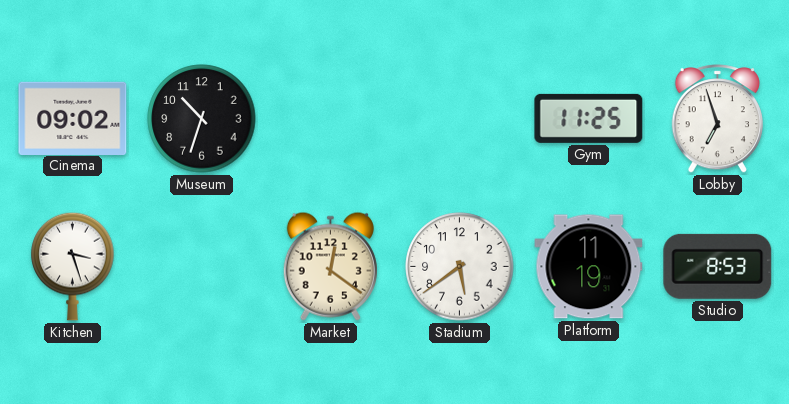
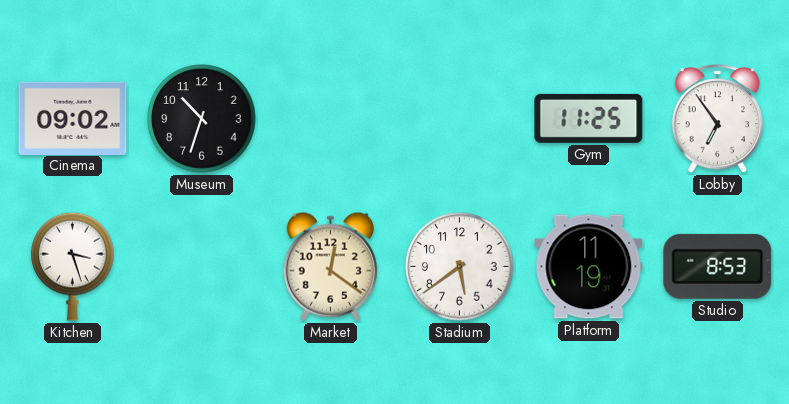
Lobby: 6:57 -> 6:54
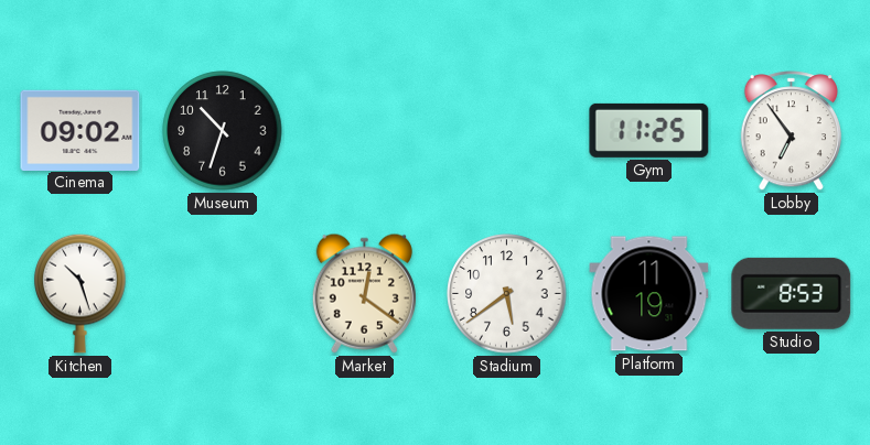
Kitchen: 3:27 -> 10:27
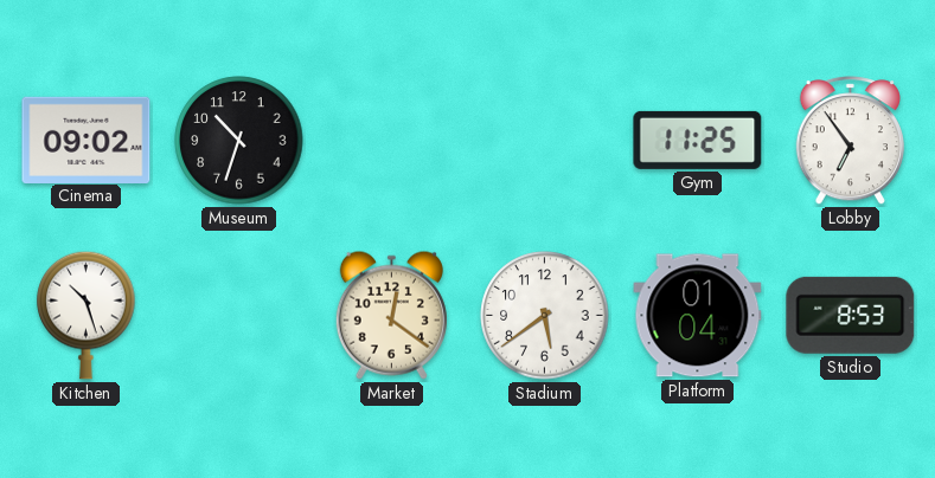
Platform: 11:19 -> 01:04
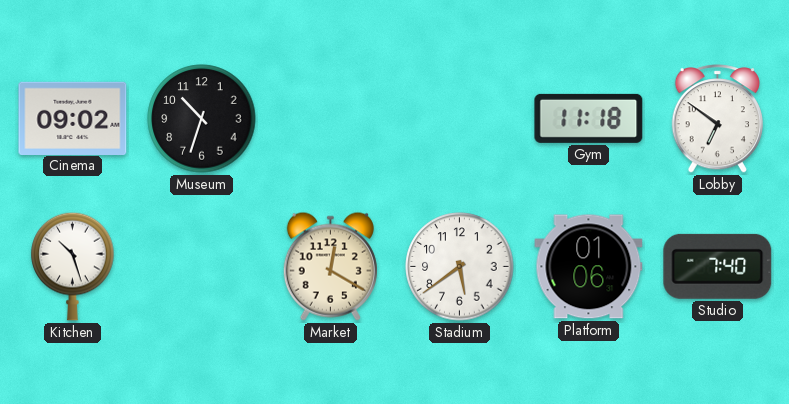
Gym: 11:25 -> 11:18
Lobby: 6:54 -> 6:51
Market: 12:21 -> 12:20
Platform: 01:04 -> 01:06
Studio: 8:53 -> 7:40
